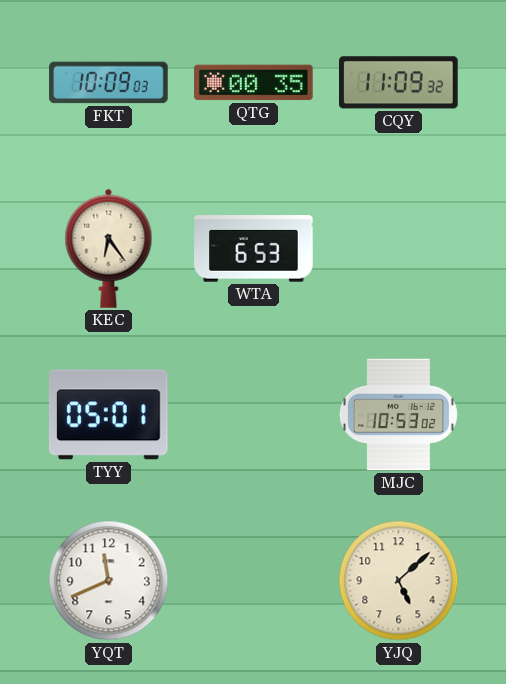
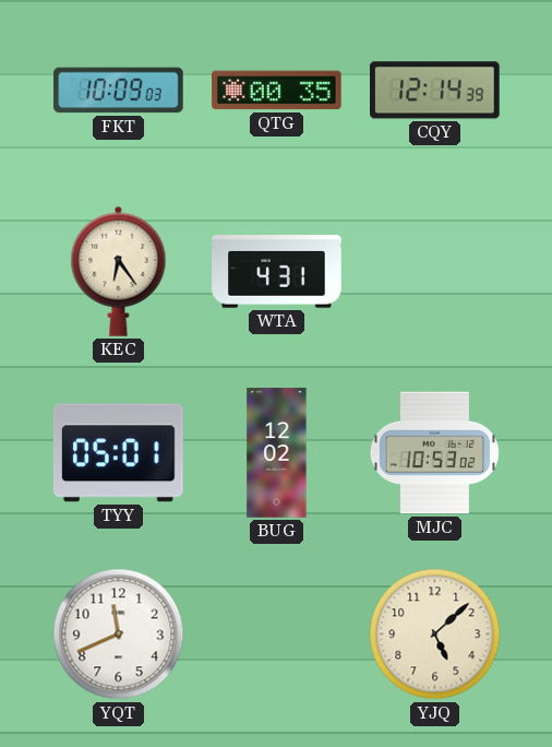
CQY: 11:09 -> 12:14
WTA: 6:53 -> 4:31
BUG: none -> 12:02
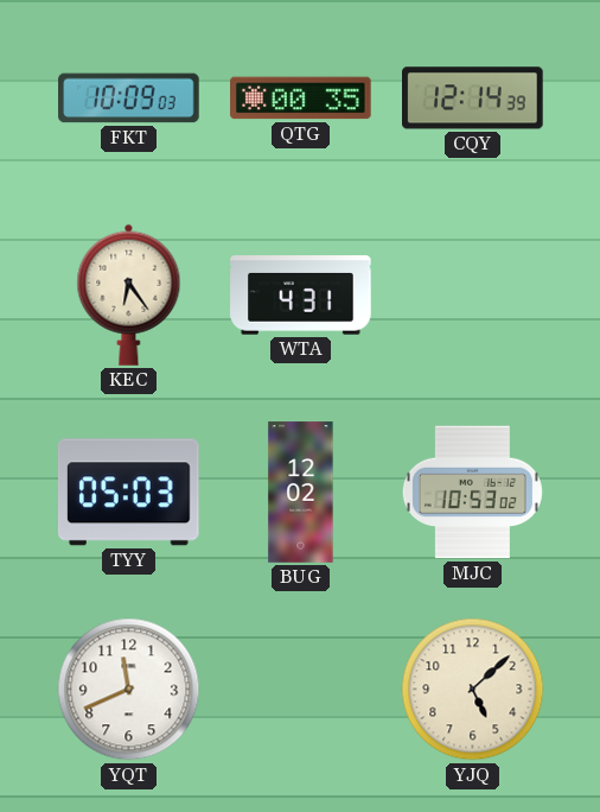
TYY: 05:01 -> 05:03
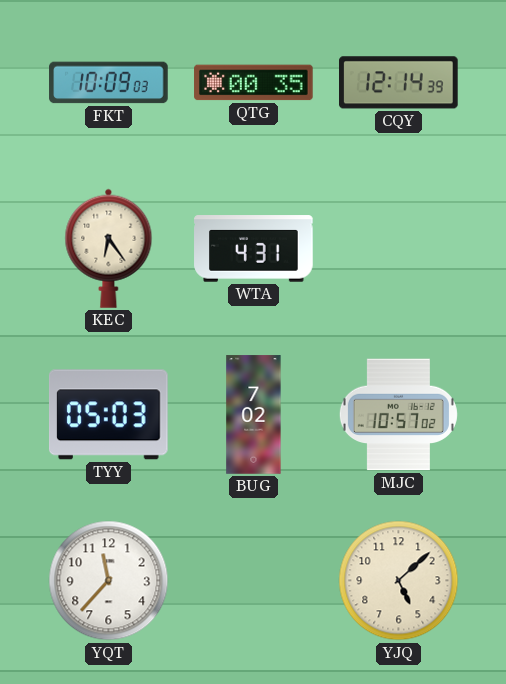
BUG: 12:02 -> 7:02
MJC: 10:53 -> 10:57
YQT: 11:41 -> 11:37
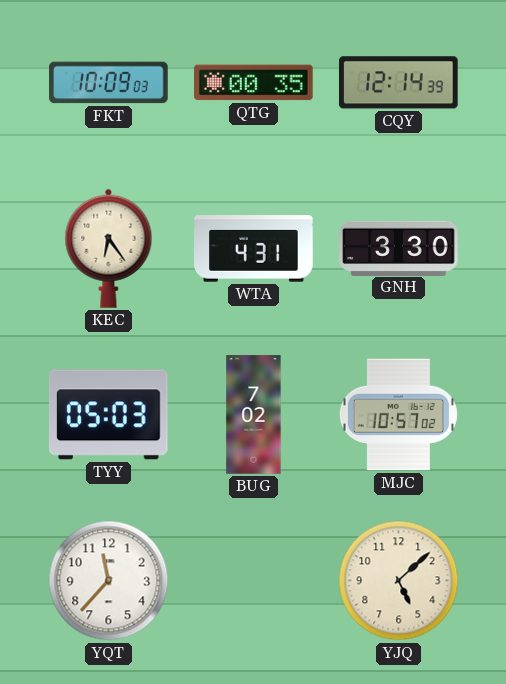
GNH: none -> 3:30
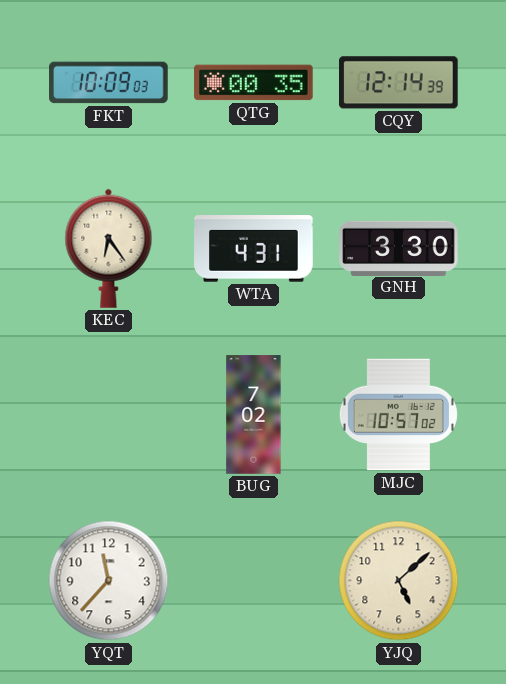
TYY: 05:03 -> none
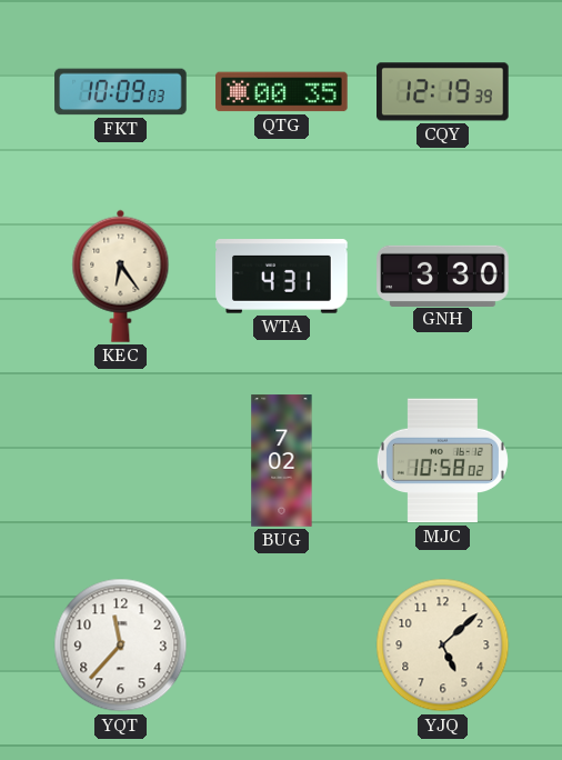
CQY: 12:14 -> 12:19
MJC: 10:57 -> 10:58
